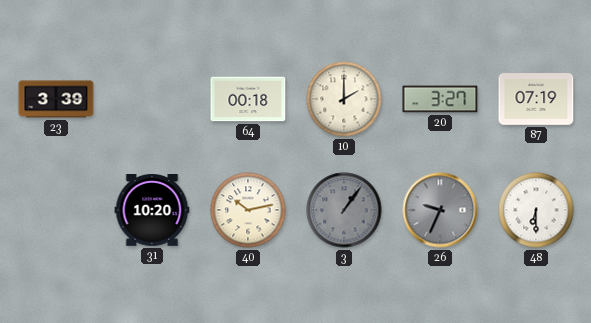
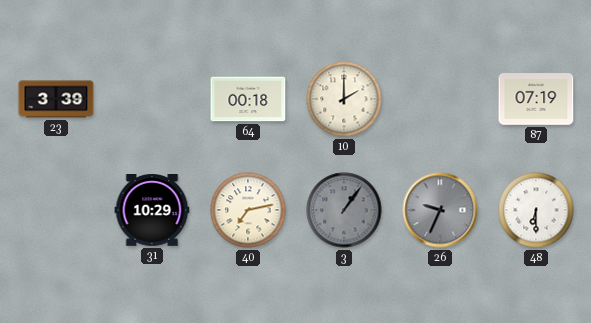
20: 3:27 -> none
31: 10:20 -> 10:29
40: 10:13 -> 7:13
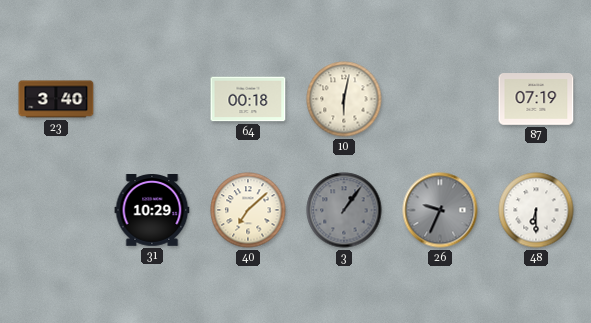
23: 3:39 -> 3:40
10: 2:00 -> 6:02
40: 7:13 -> 7:08
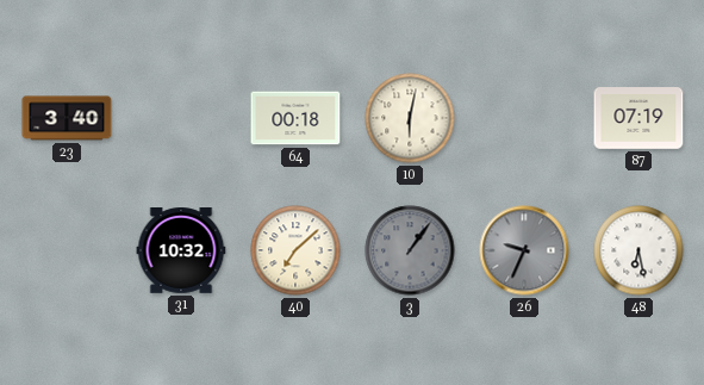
31: 10:29 -> 10:32
48: 6:30 -> 6:28
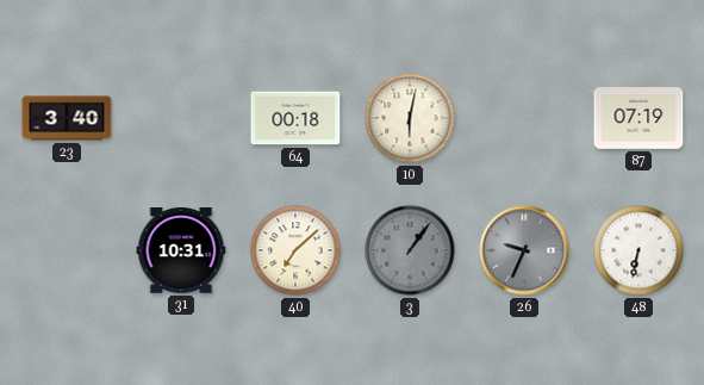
31: 10:32 -> 10:31
48: 6:28 -> 6:32
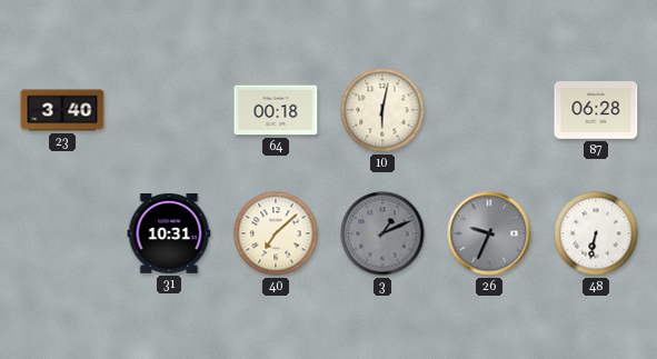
87: 07:19 -> 06:28
3: 1:06 -> 1:11
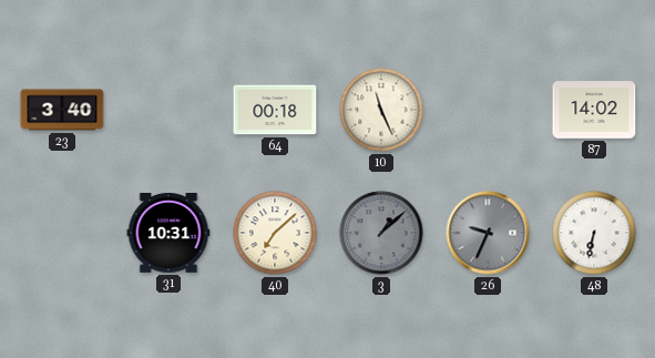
10: 6:02 -> 11:26
87: 06:28 -> 14:02
3: 1:11 -> 1:08
